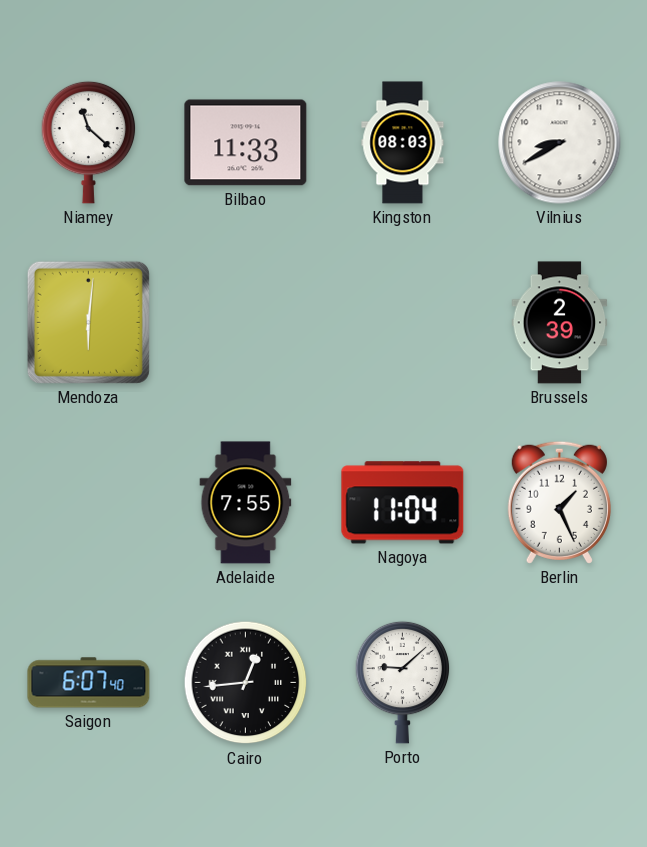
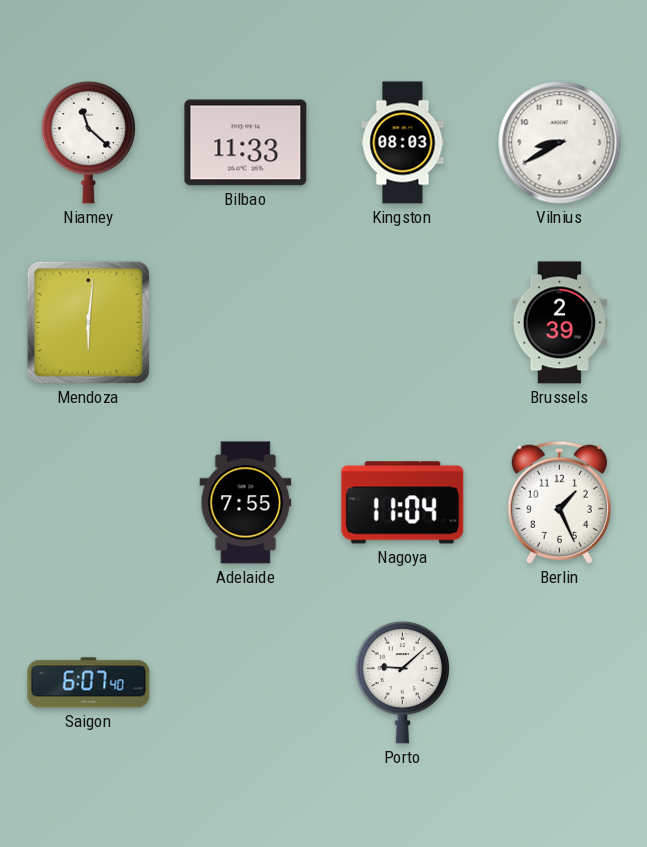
Cairo: 12:44 -> none
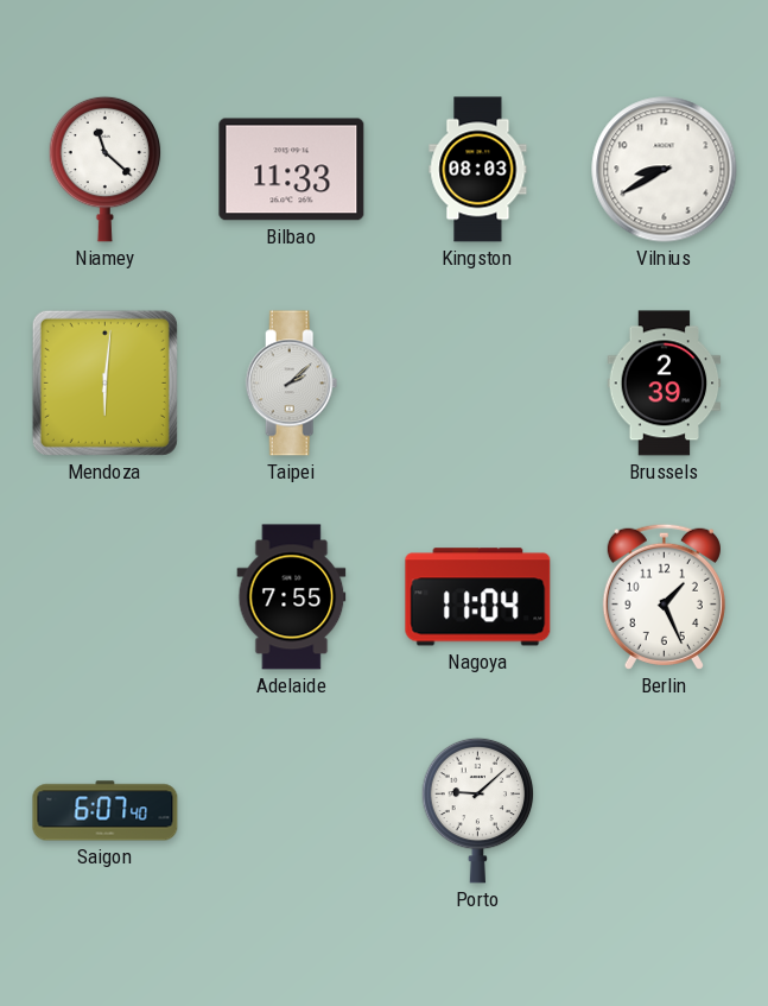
Taipei: none -> 2:08
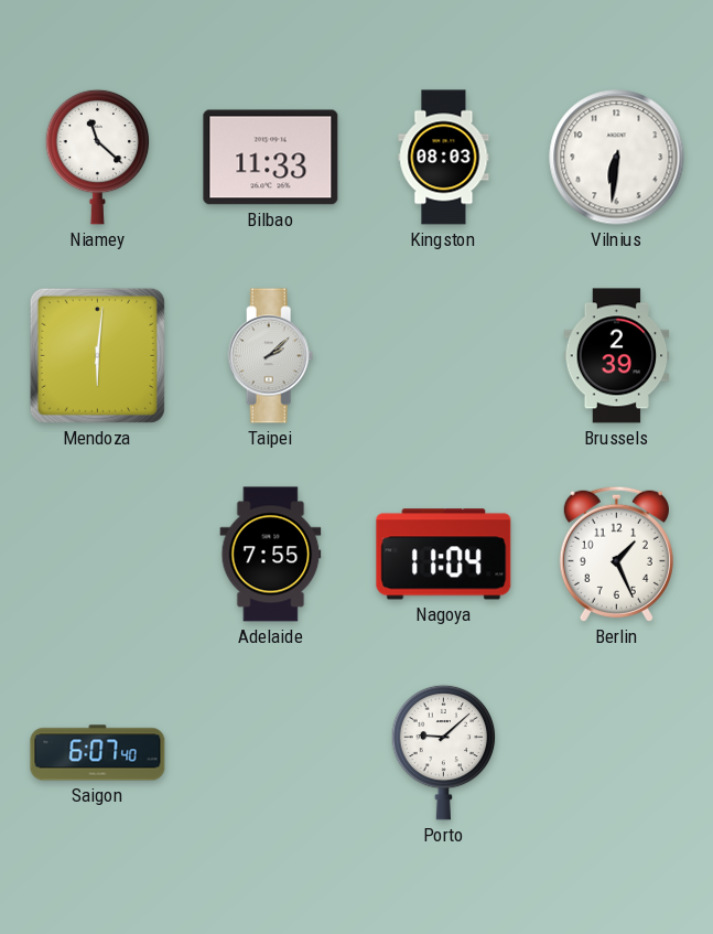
Vilnius: 8:40 -> 6:31
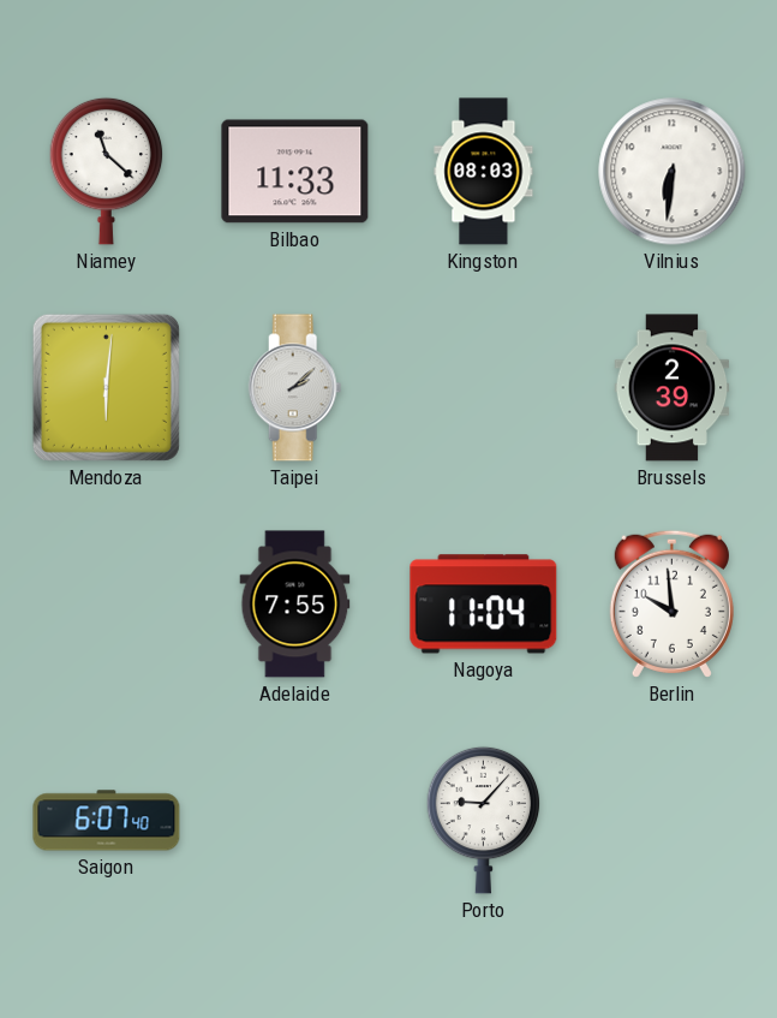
Berlin: 1:26 -> 9:59
Porto: 9:08 -> 9:07
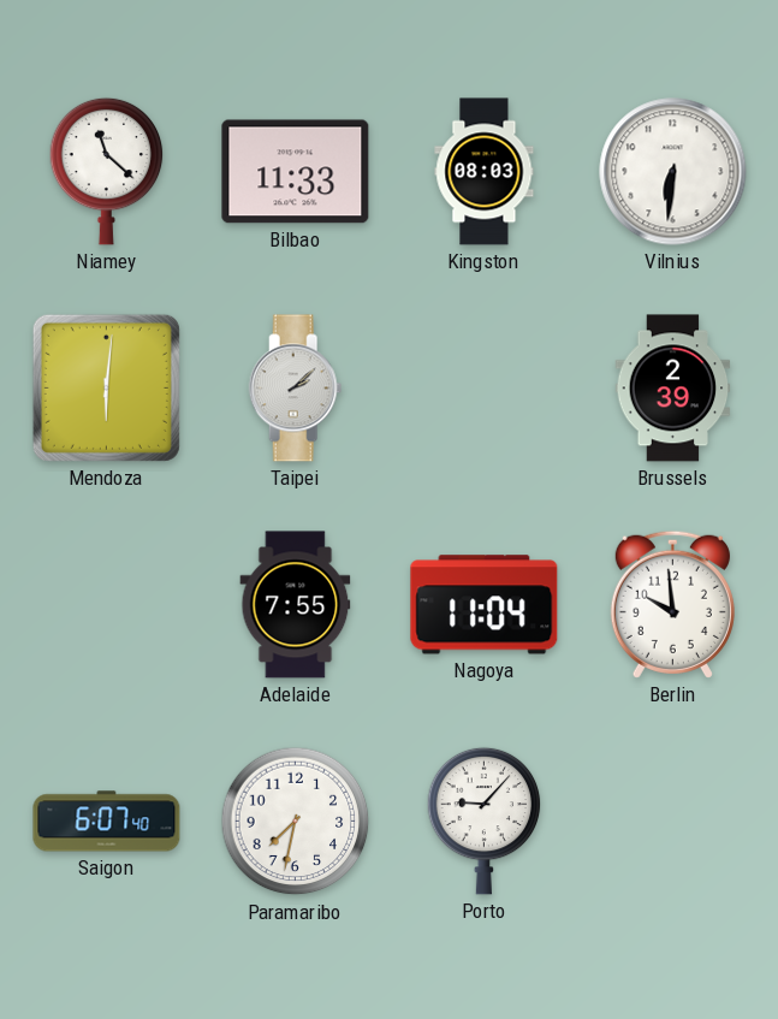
Paramaribo: none -> 7:32
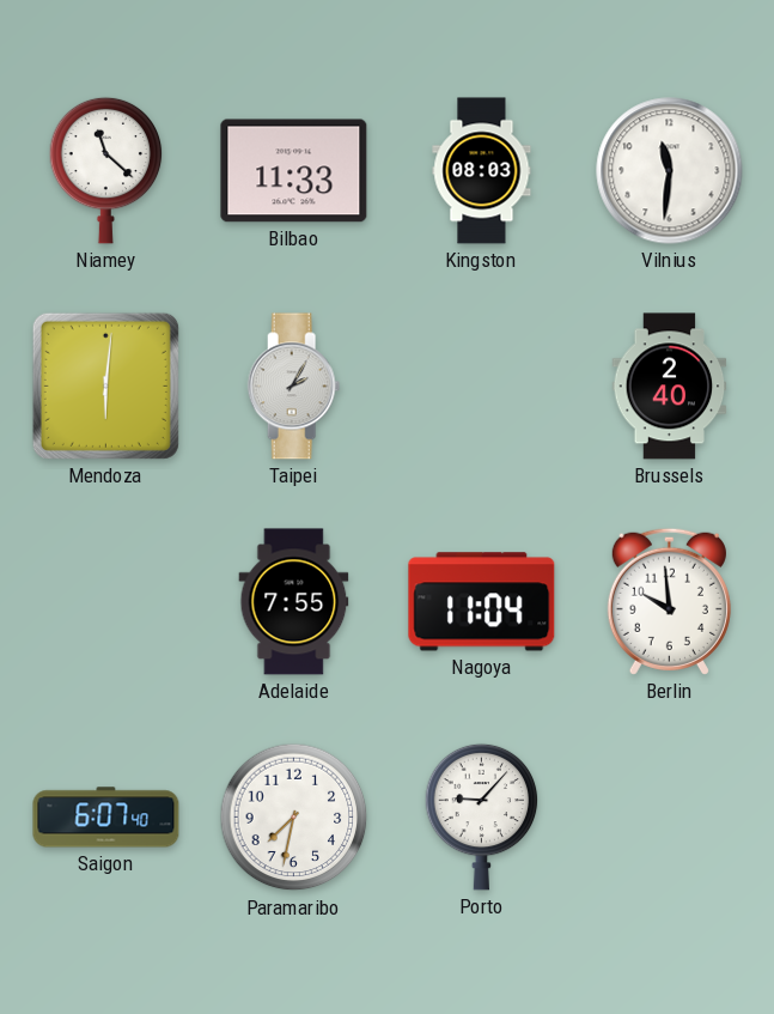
Vilnius: 6:31 -> 11:31
Taipei: 2:08 -> 2:05
Brussels: 2:39 -> 2:40
